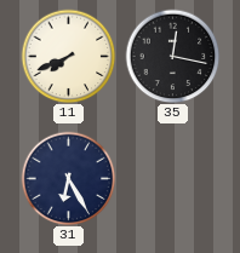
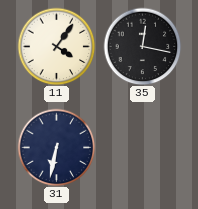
11: 7:41 -> 4:06
31: 6:25 -> 6:32
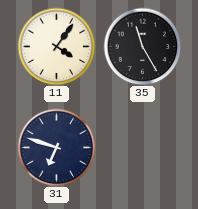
35: 12:17 -> 11:25
31: 6:32 -> 6:48
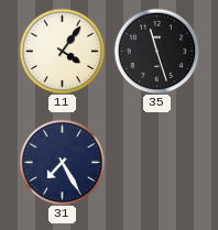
35: 11:25 -> 11:27
31: 6:48 -> 7:25
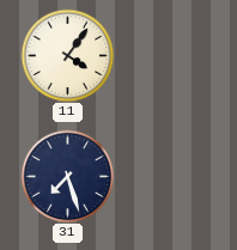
35: 11:27 -> none
31: 7:25 -> 7:27
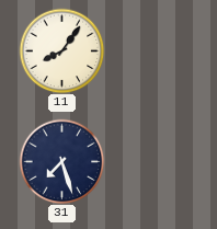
11: 4:06 -> 8:06
